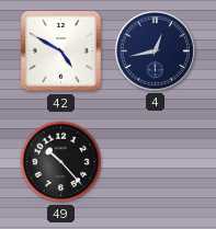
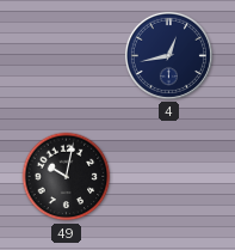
42: 4:50 -> none
49: 10:23 -> 10:02
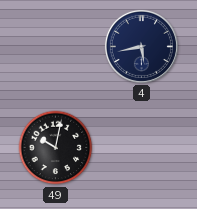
4: 12:43 -> 5:43
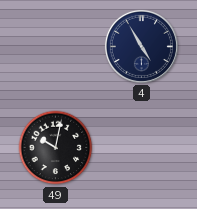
4: 5:43 -> 4:55
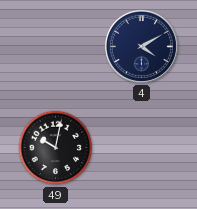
4: 4:55 -> 4:10
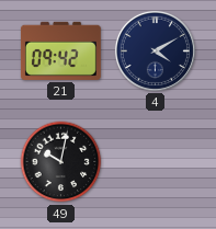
21: none -> 09:42
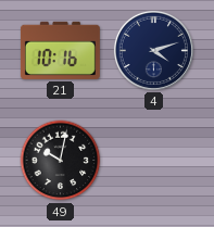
21: 09:42 -> 10:16
4: 4:10 -> 4:12
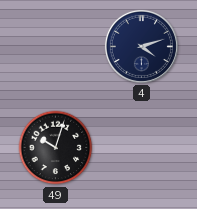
21: 10:16 -> none
49: 10:02 -> 10:03
